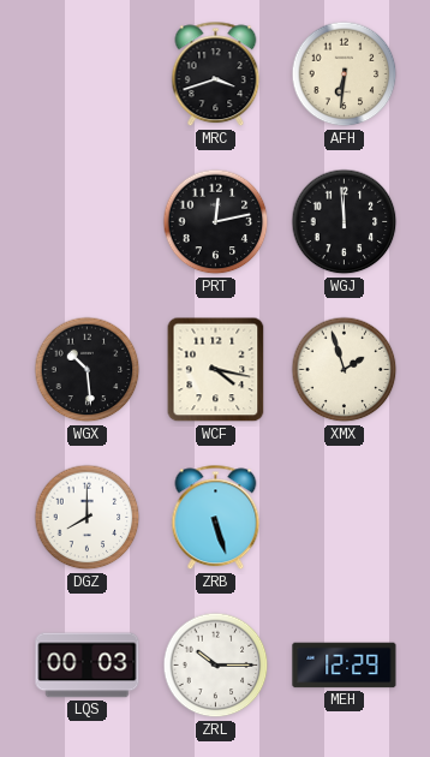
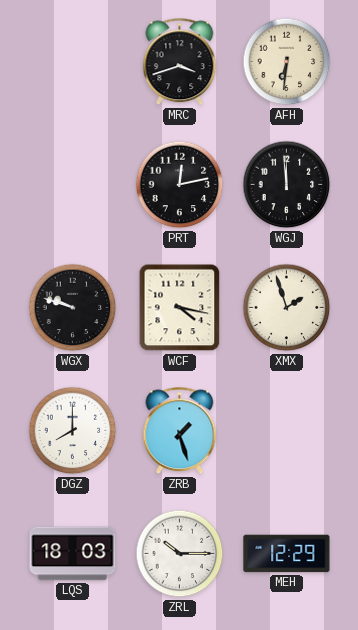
WGX: 10:29 -> 9:48
ZRB: 5:27 -> 1:27
LQS: 00:03 -> 18:03
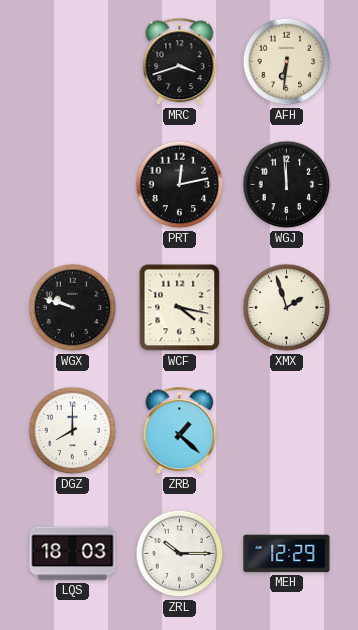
ZRB: 1:27 -> 1:22
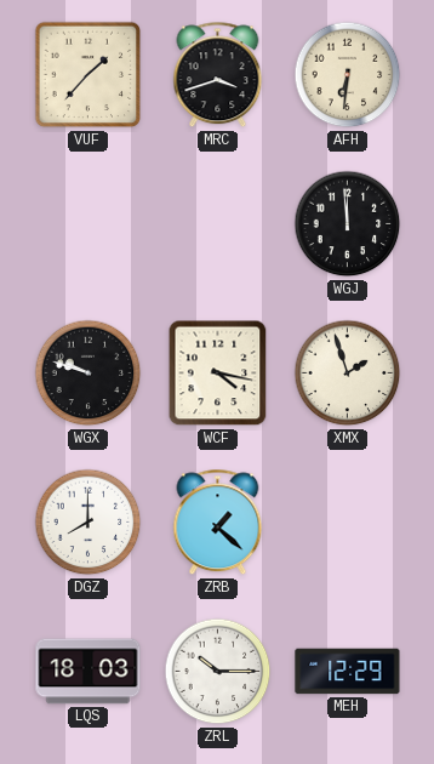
VUF: none -> 1:37
PRT: 12:13 -> none
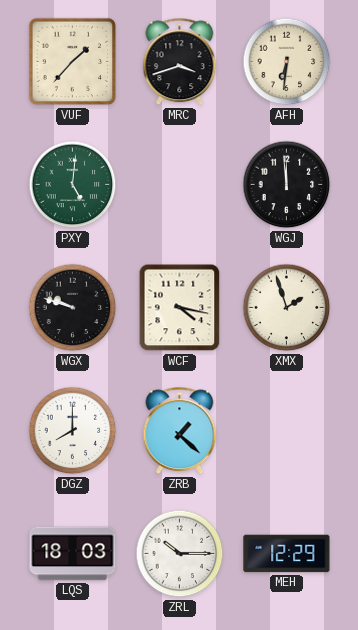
PXY: none -> 5:01
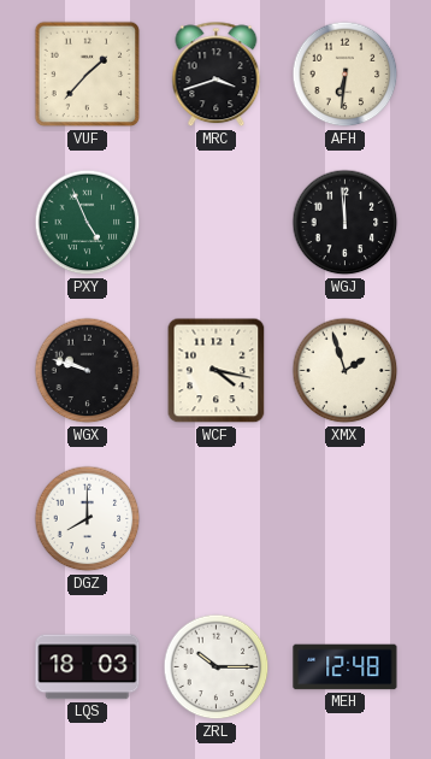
PXY: 5:01 -> 4:56
ZRB: 1:22 -> none
MEH: 12:29 -> 12:48
